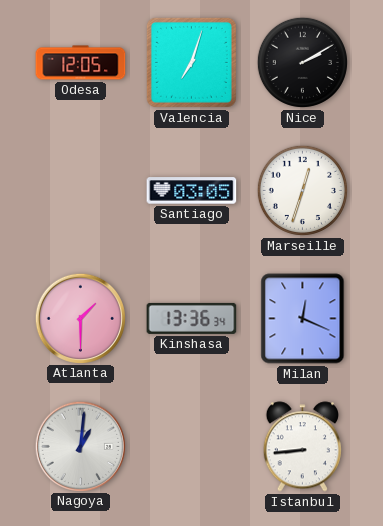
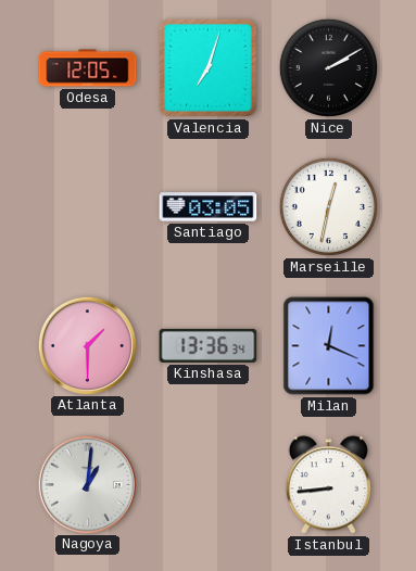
Marseille: 12:33 -> 12:32
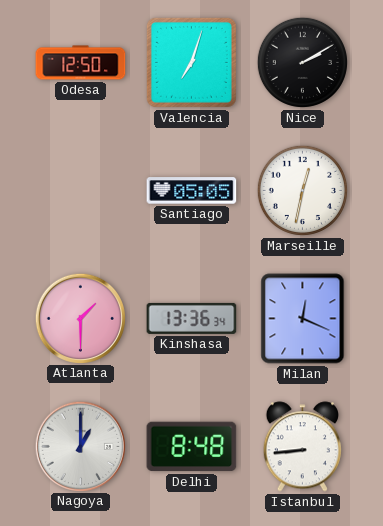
Odesa: 12:05 -> 12:50
Santiago: 03:05 -> 05:05
Nagoya: 1:01 -> 1:00
Delhi: none -> 8:48
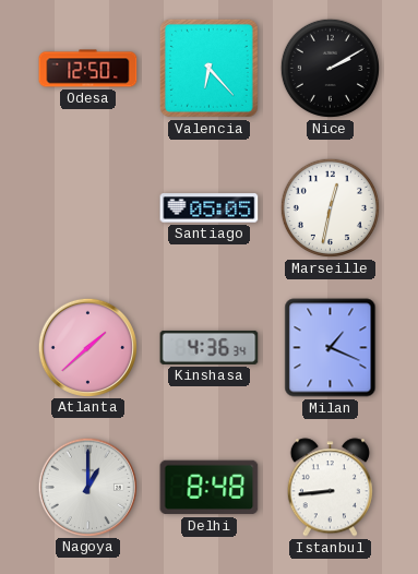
Valencia: 7:03 -> 6:23
Atlanta: 1:30 -> 1:38
Kinshasa: 13:36 -> 4:36
Milan: 12:19 -> 1:19
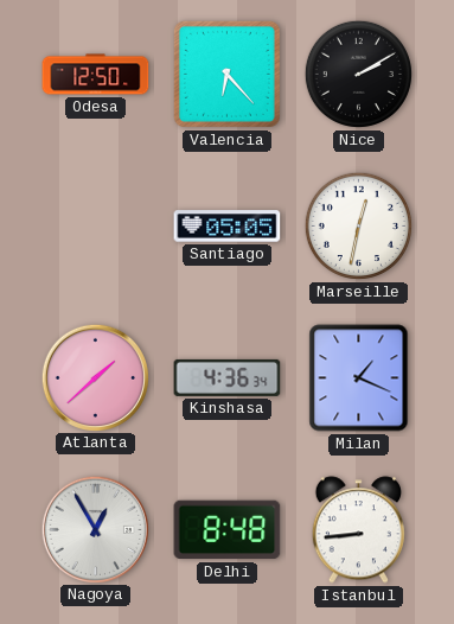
Nagoya: 1:00 -> 12:55
